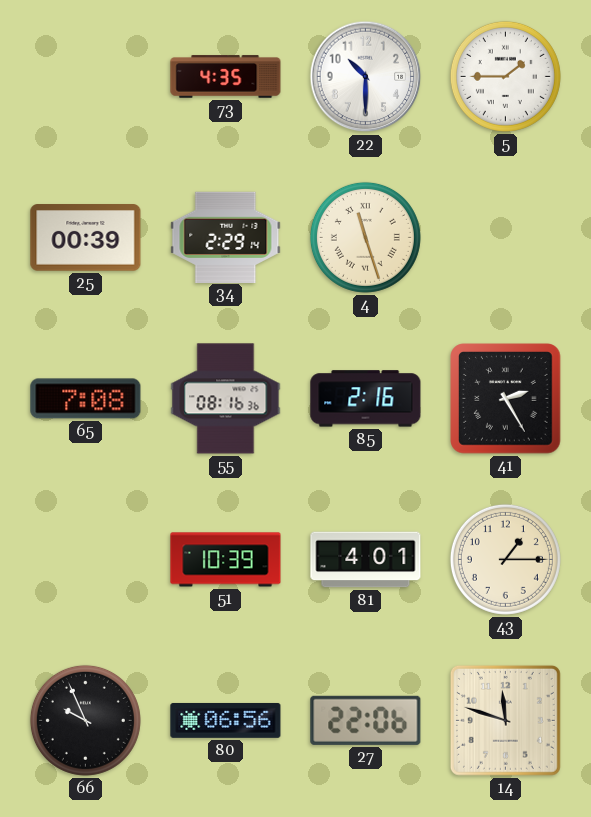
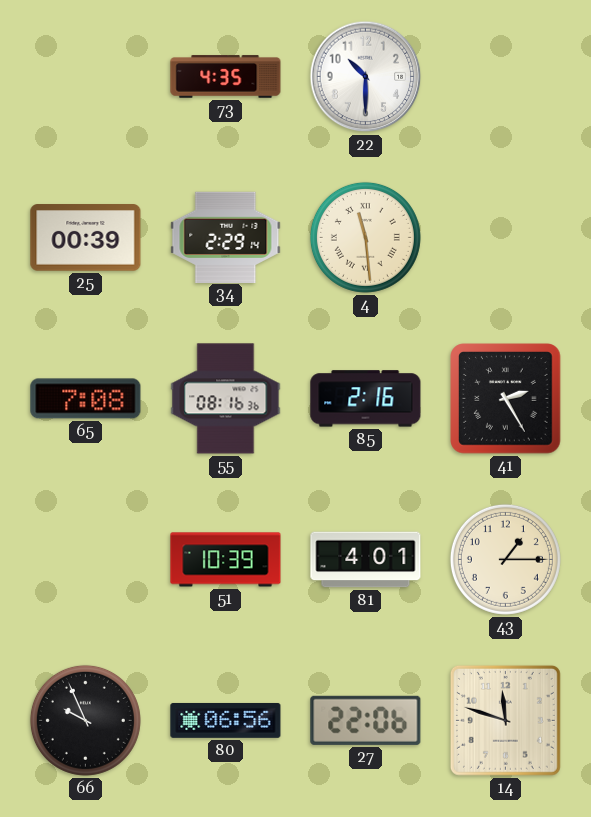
5: 1:45 -> none
4: 11:27 -> 11:29
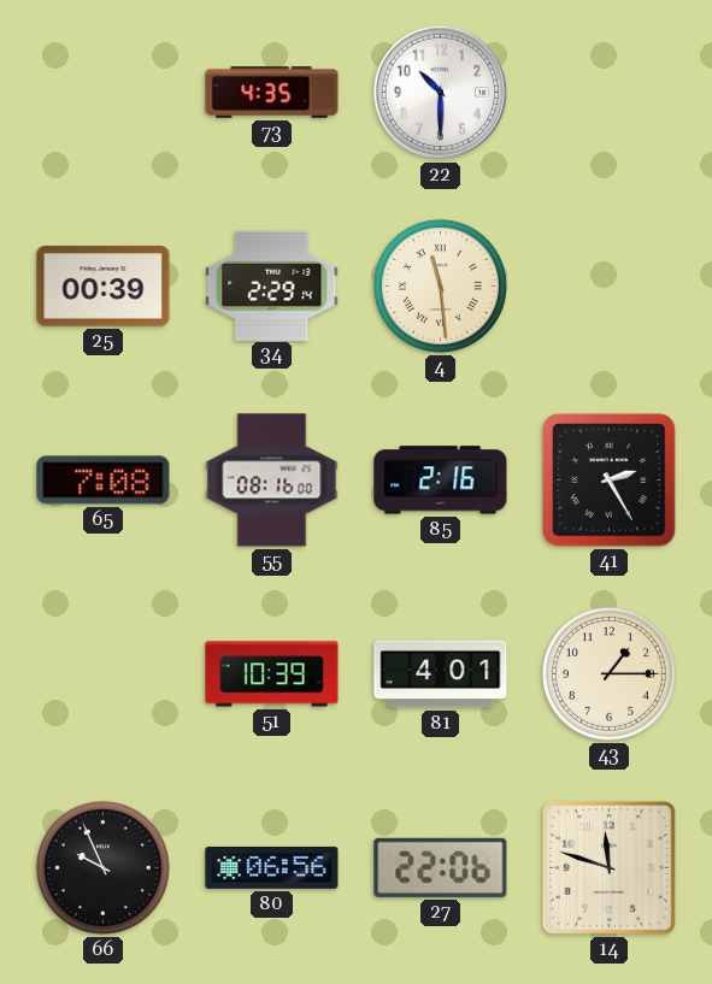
55: 08:16:36 -> 08:16:00
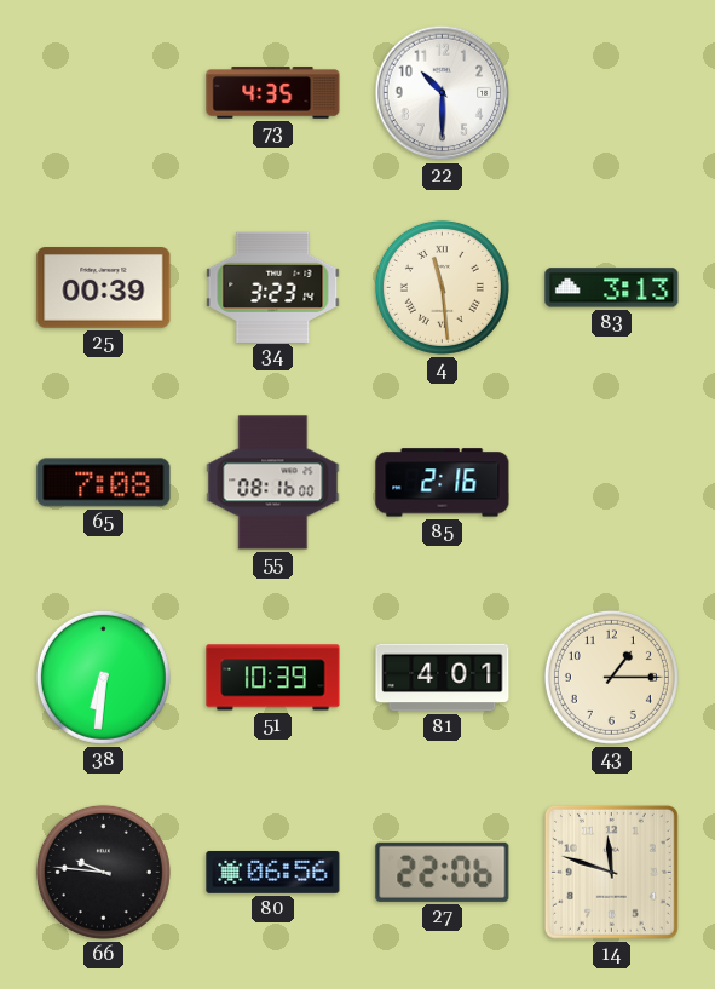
34: 2:29 -> 3:23
83: none -> 3:13
41: 2:25 -> none
38: none -> 6:31
66: 9:56 -> 9:46
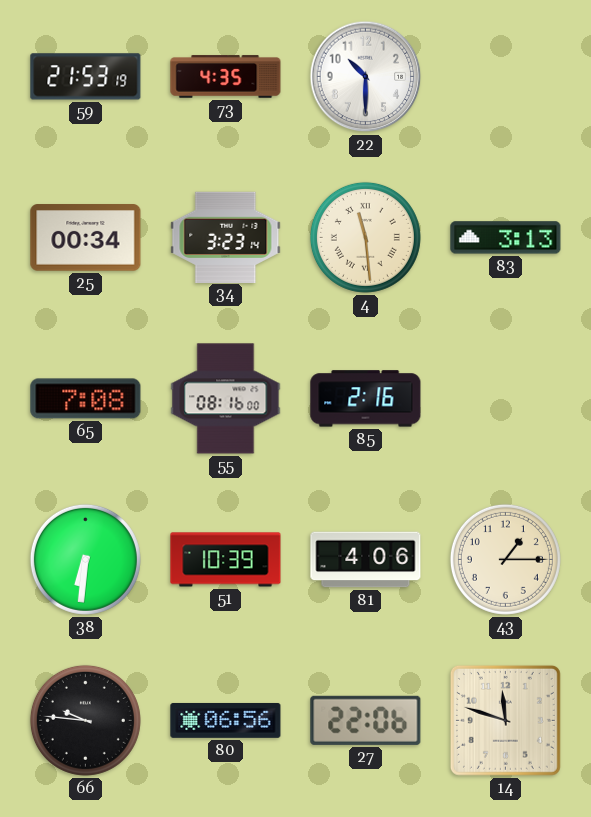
59: none -> 21:53
25: 00:39 -> 00:34
81: 4:01 -> 4:06
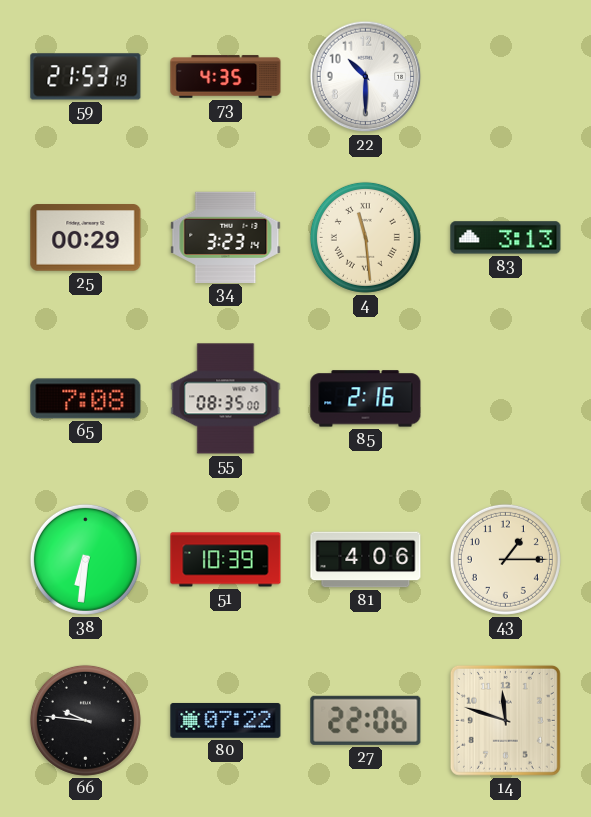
25: 00:34 -> 00:29
55: 08:16 -> 08:35
80: 06:56 -> 07:22
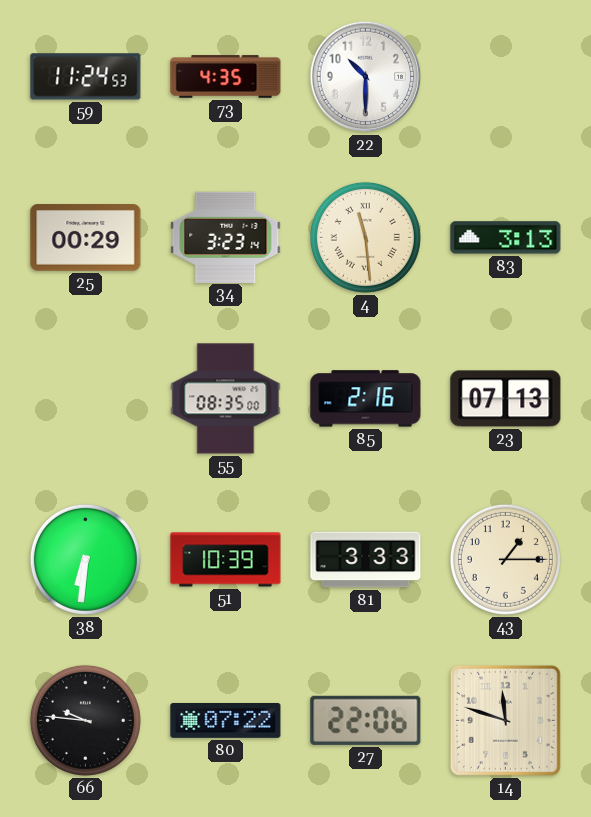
59: 21:53 -> 11:24
65: 7:08 -> none
23: none -> 07:13
81: 4:06 -> 3:33
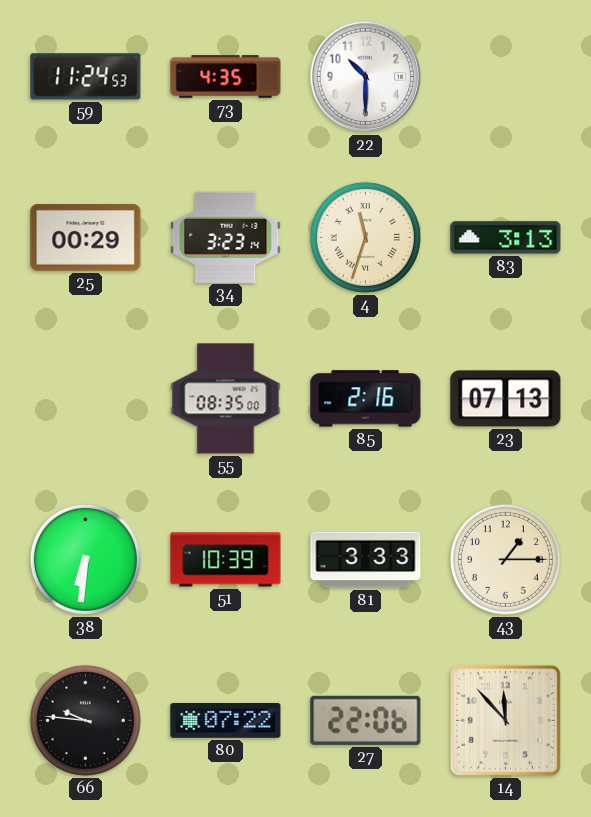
4: 11:29 -> 11:33
14: 11:48 -> 11:53
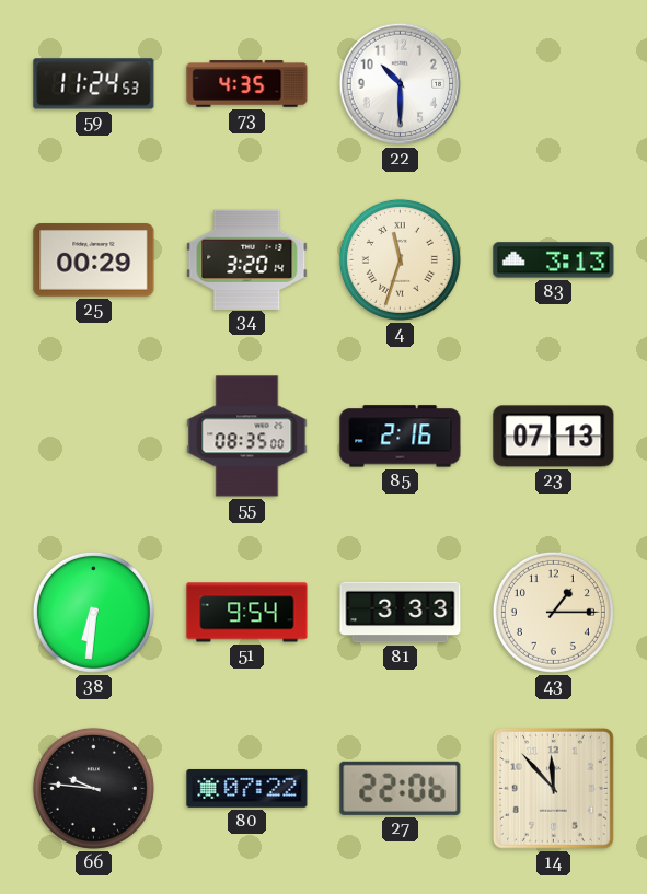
34: 3:23 -> 3:20
51: 10:39 -> 9:54
